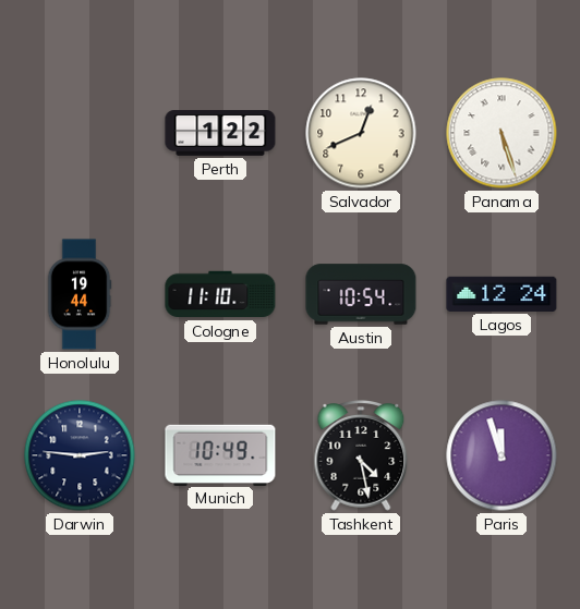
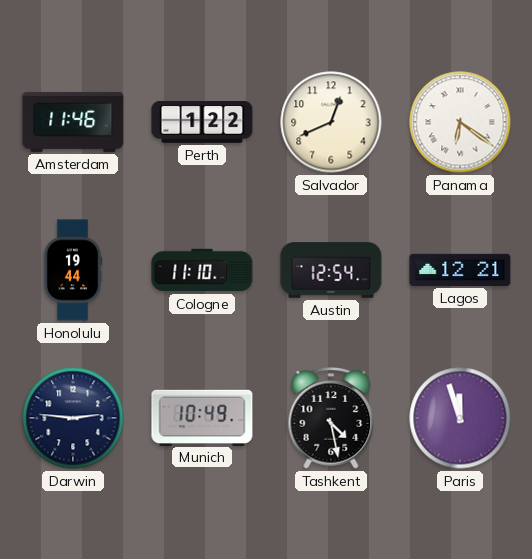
Amsterdam: none -> 11:46
Panama: 5:27 -> 6:21
Austin: 10:54 -> 12:54
Lagos: 12:24 -> 12:21
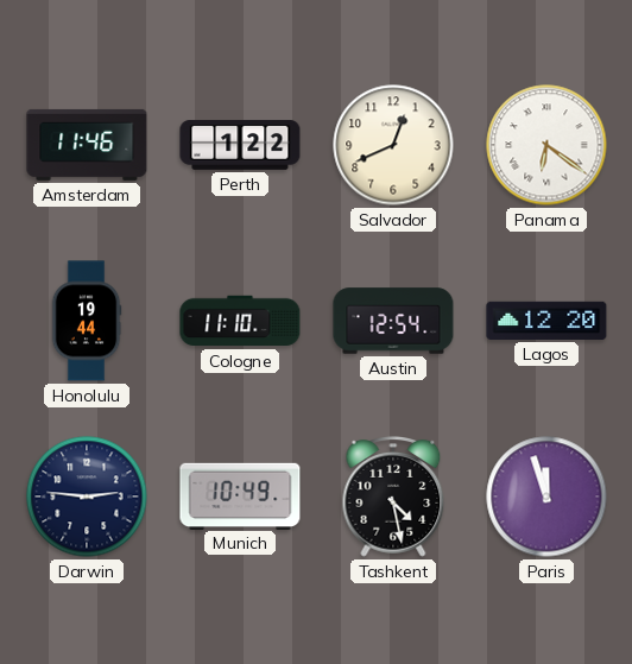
Lagos: 12:21 -> 12:20
